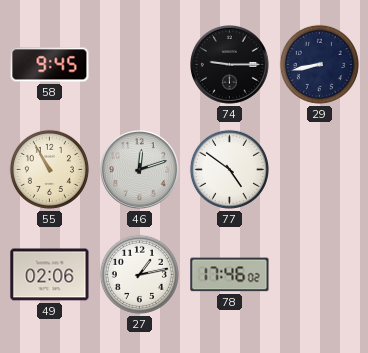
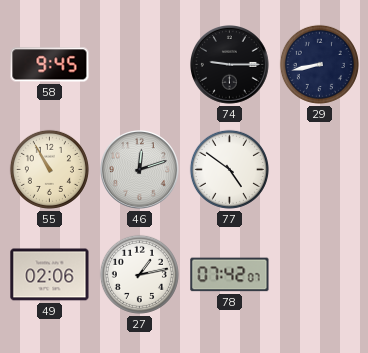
78: 17:46 -> 07:42
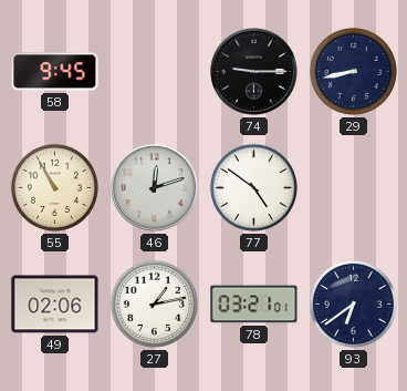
78: 07:42 -> 03:21
93: none -> 6:39
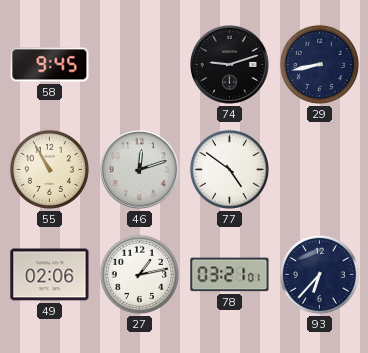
74: 9:15 -> 9:12
93: 6:39 -> 6:37
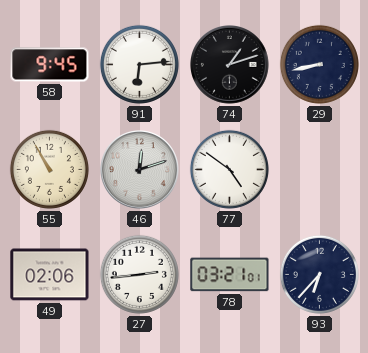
91: none -> 6:14
74: 9:12 -> 1:12
27: 1:13 -> 2:44
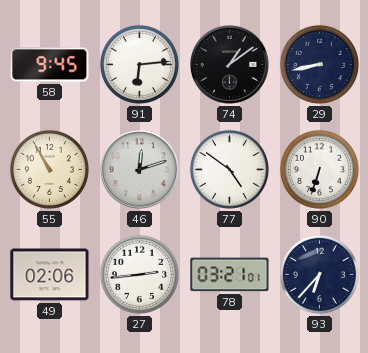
74: 1:12 -> 1:09
90: none -> 6:33
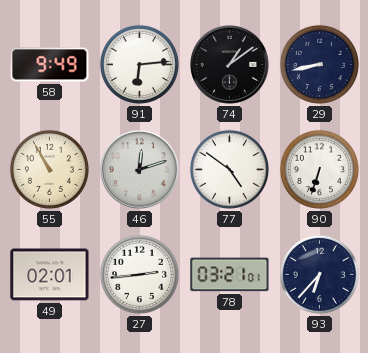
58: 9:45 -> 9:49
49: 02:06 -> 02:01
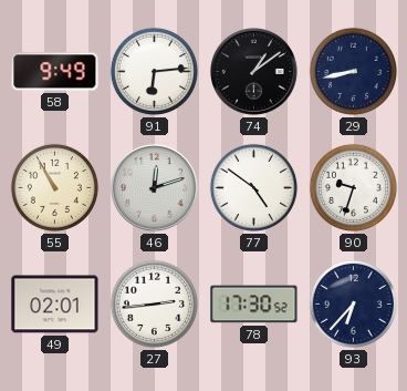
90: 6:33 -> 9:33
78: 03:21 -> 17:30
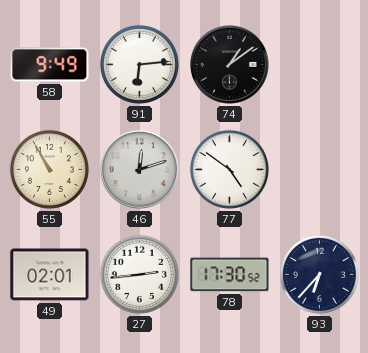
29: 8:43 -> none
90: 9:33 -> none
